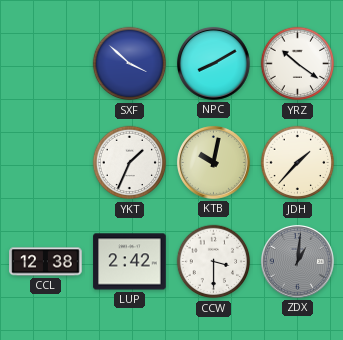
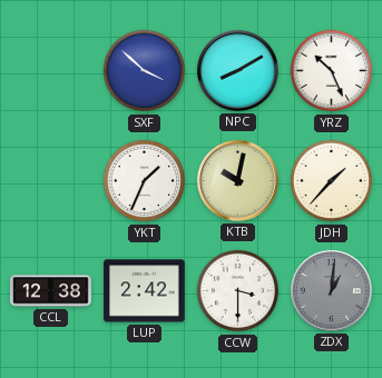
YRZ: 10:21 -> 10:26
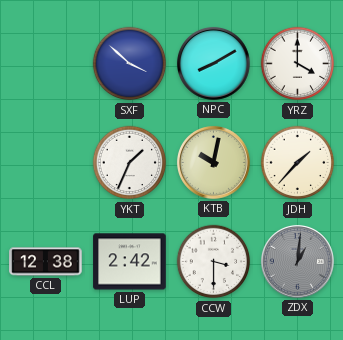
YRZ: 10:26 -> 4:00
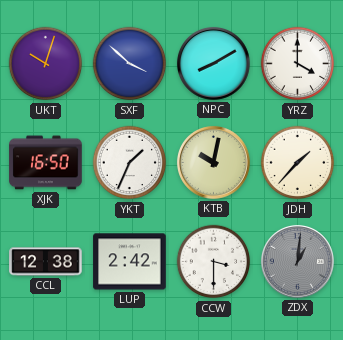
UKT: none -> 10:03
XJK: none -> 16:50
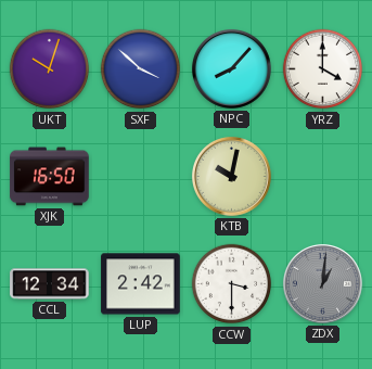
NPC: 8:10 -> 8:07
YKT: 1:34 -> none
JDH: 1:37 -> none
CCL: 12:38 -> 12:34
